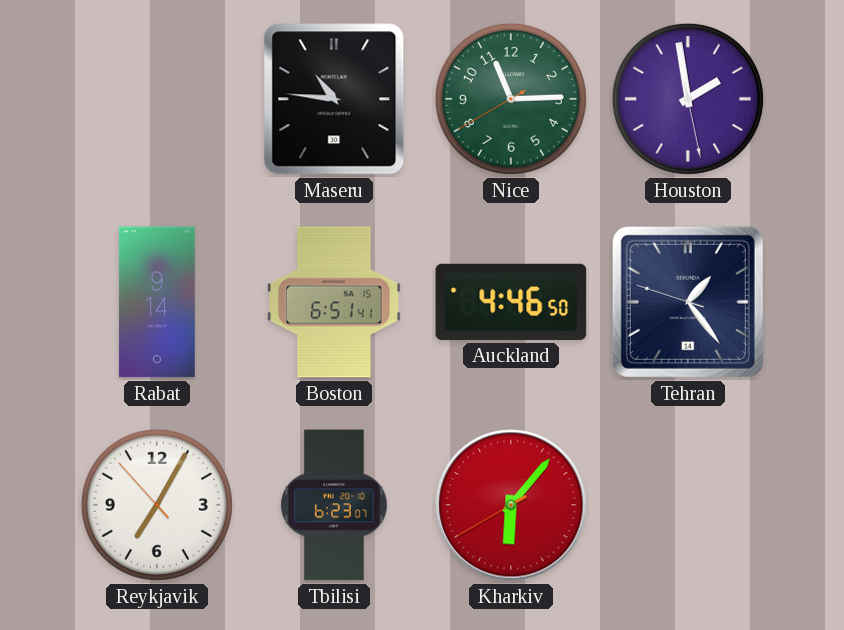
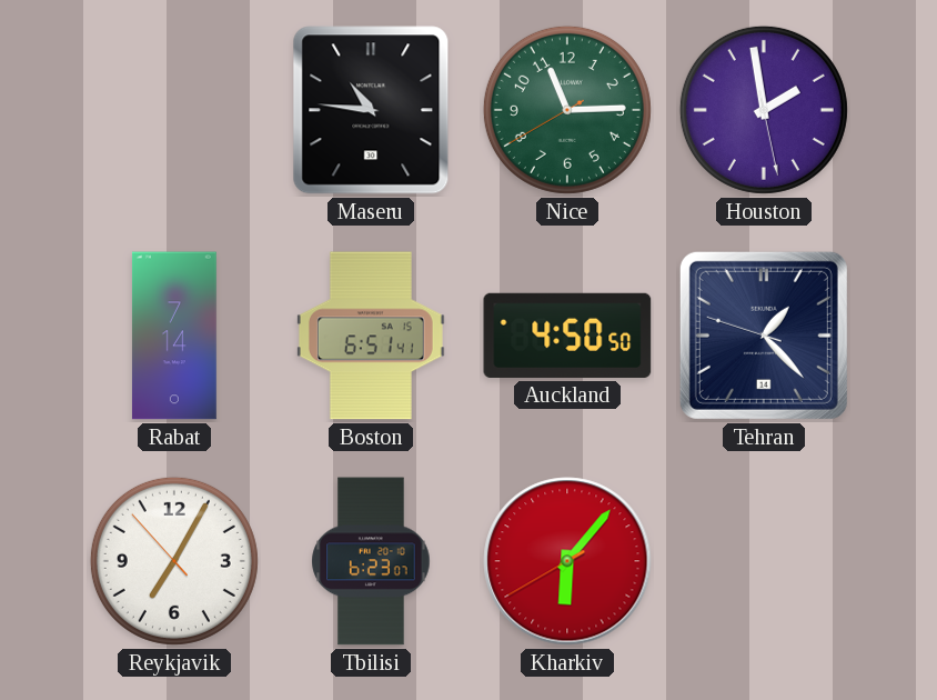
Rabat: 9:14 -> 7:14
Auckland: 4:46 -> 4:50
Tehran: 1:23 -> 1:22
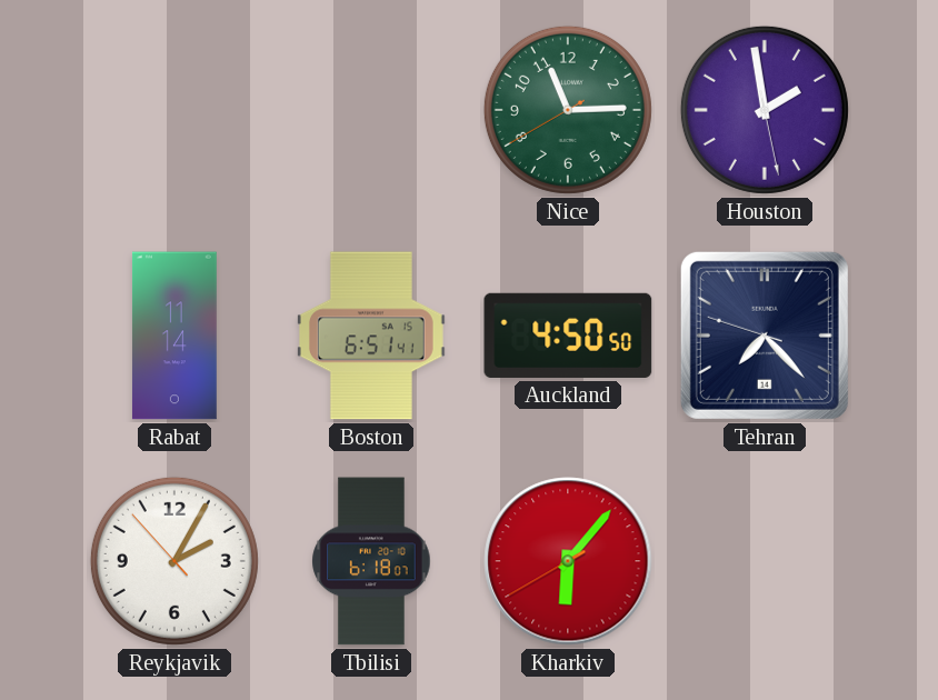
Maseru: 10:46 -> none
Rabat: 7:14 -> 11:14
Tehran: 1:22 -> 7:22
Reykjavik: 7:04 -> 2:04
Tbilisi: 6:23 -> 6:18
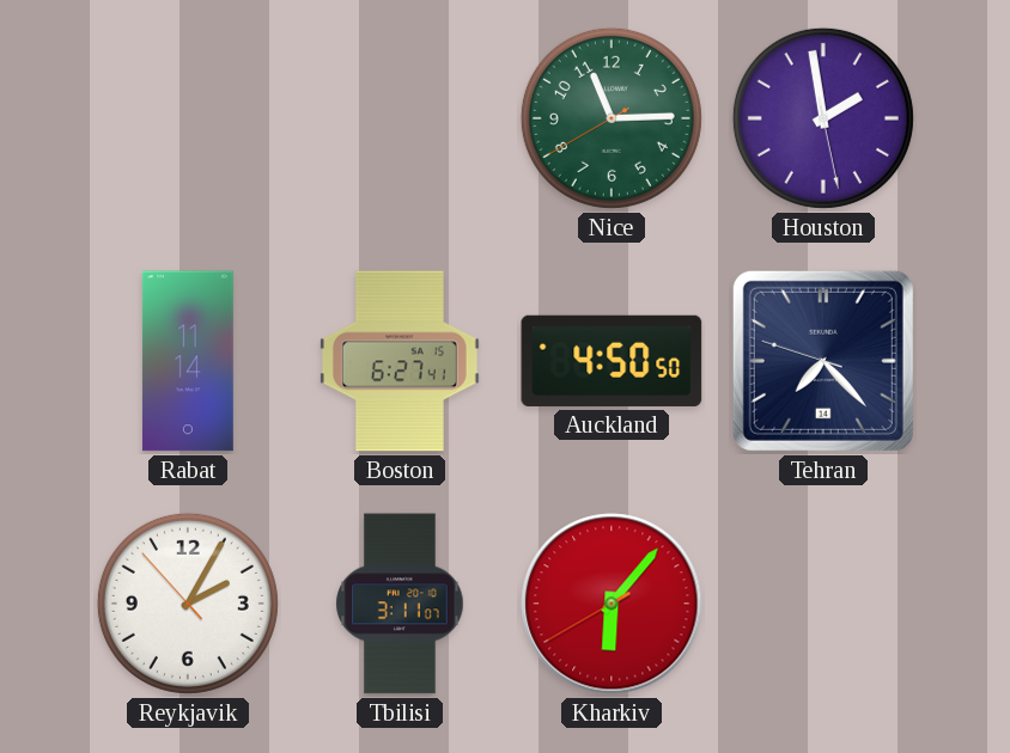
Boston: 6:51 -> 6:27
Tbilisi: 6:18 -> 3:11
